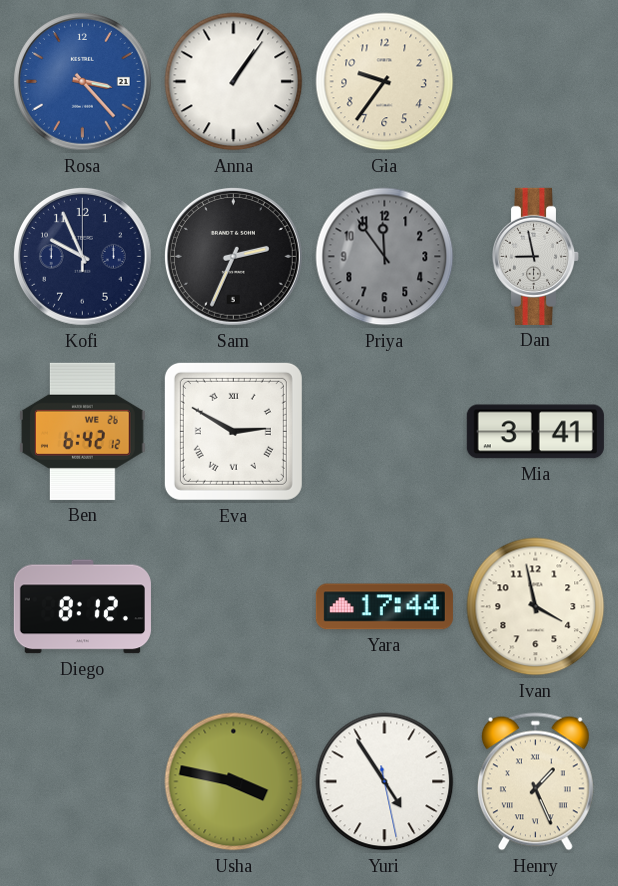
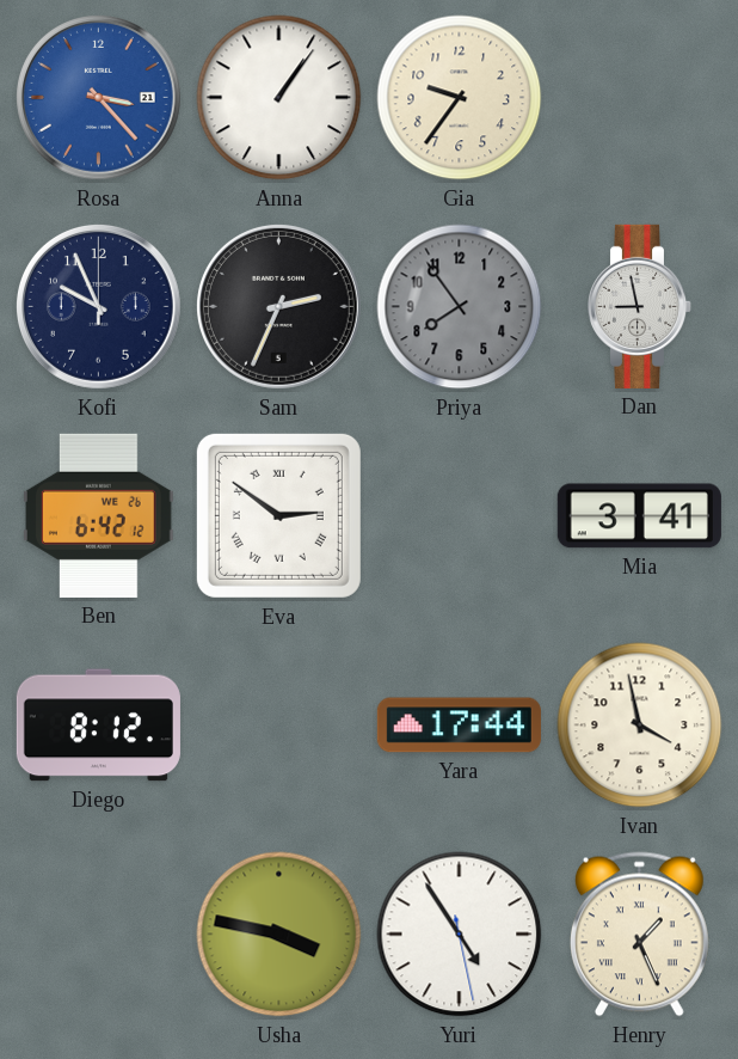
Priya: 11:54 -> 7:54
Eva: 2:50 -> 2:51
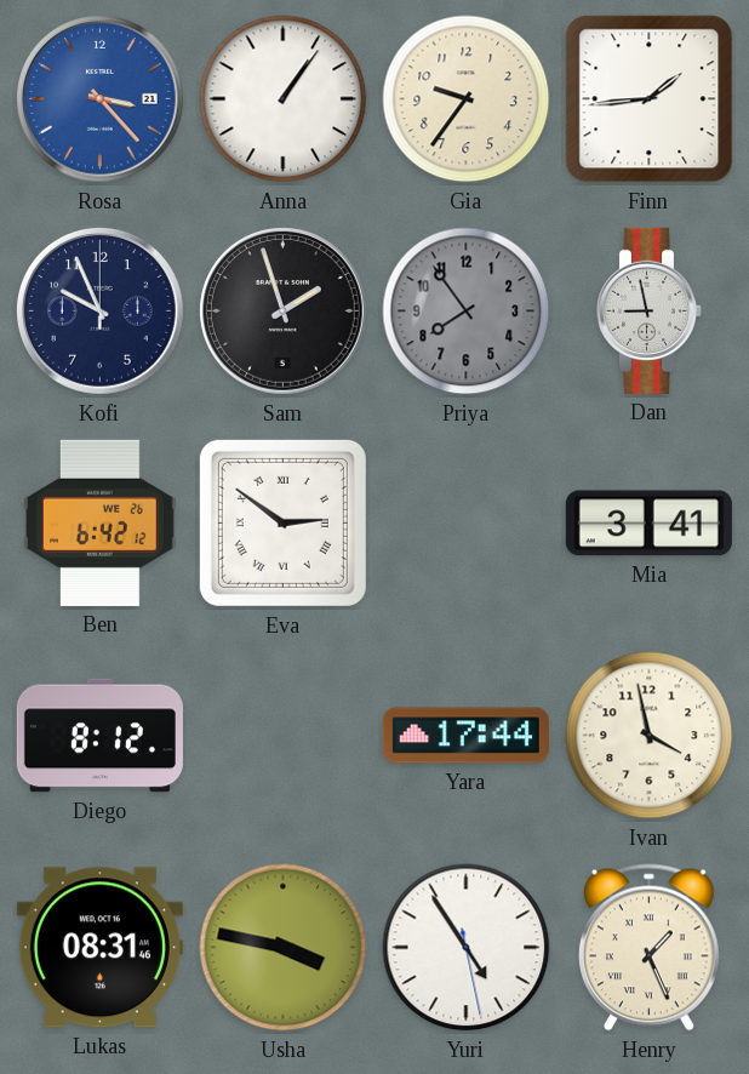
Finn: none -> 1:44
Sam: 2:34 -> 1:57
Lukas: none -> 08:31
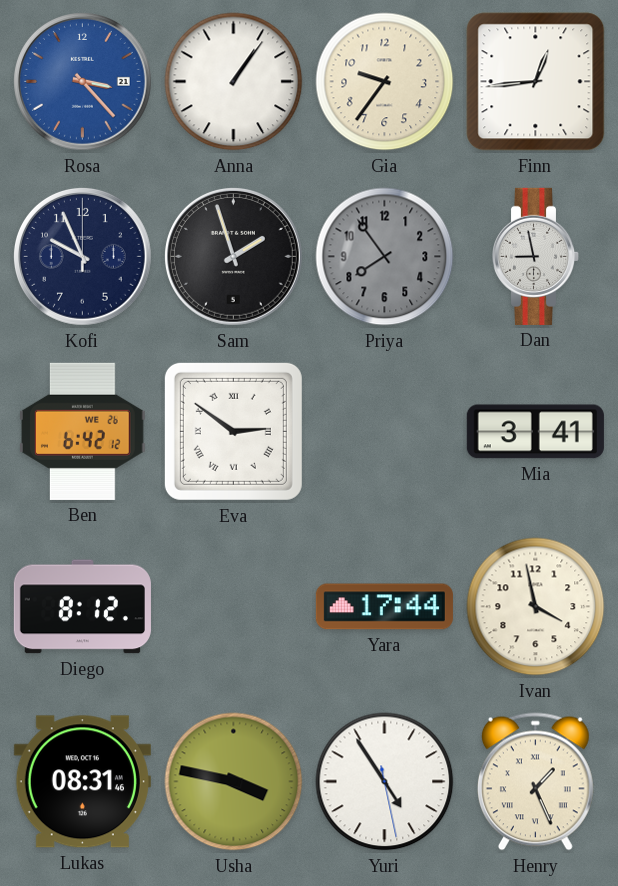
Finn: 1:44 -> 12:44
